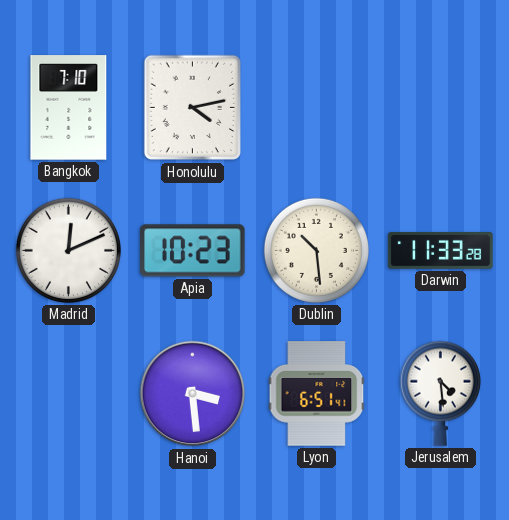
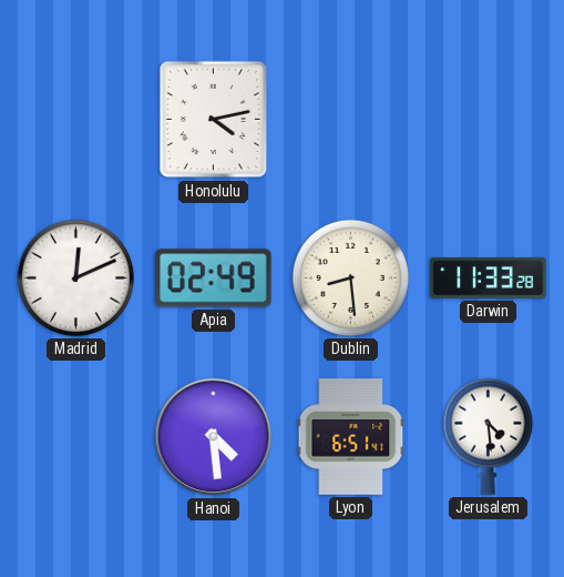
Bangkok: 7:10 -> none
Apia: 10:23 -> 02:49
Dublin: 10:29 -> 8:29
Hanoi: 3:29 -> 4:29
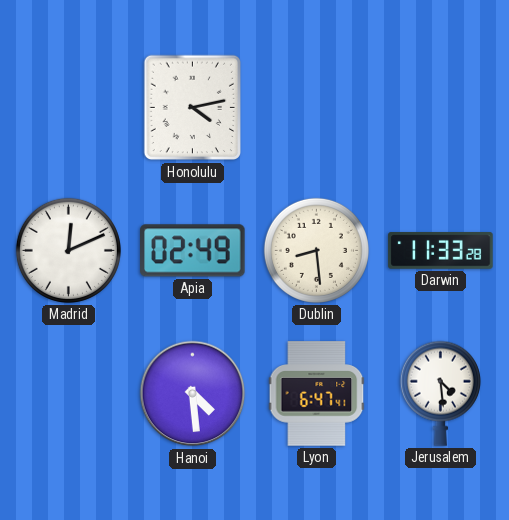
Lyon: 6:51 -> 6:47
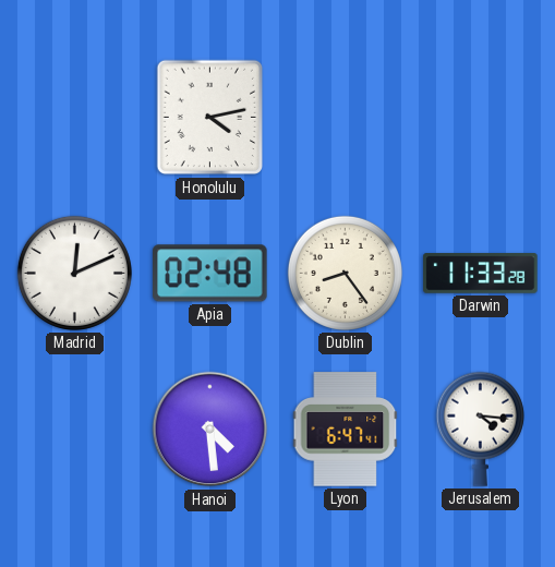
Apia: 02:49 -> 02:48
Dublin: 8:29 -> 8:24
Jerusalem: 4:29 -> 4:16
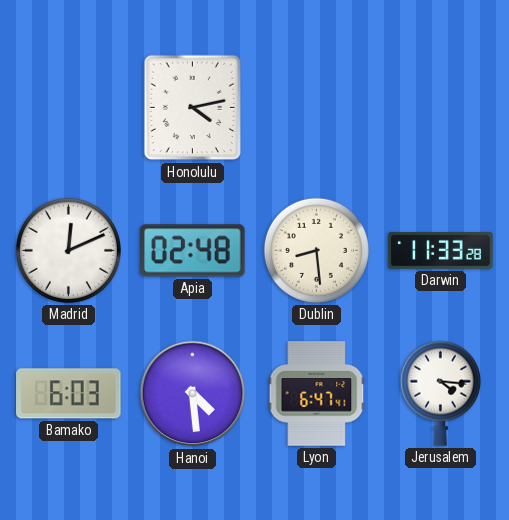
Dublin: 8:24 -> 8:29
Bamako: none -> 6:03
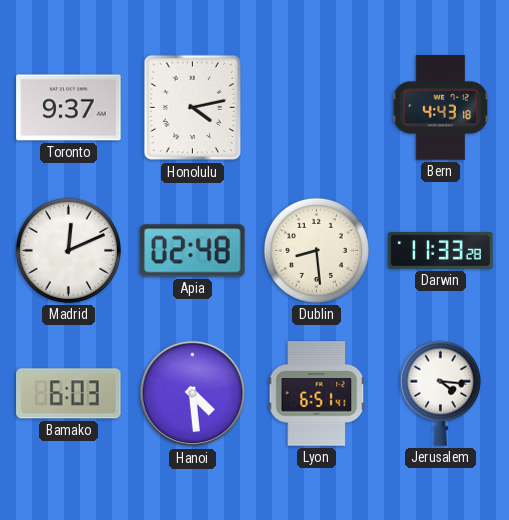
Toronto: none -> 9:37
Bern: none -> 4:43
Lyon: 6:47 -> 6:51
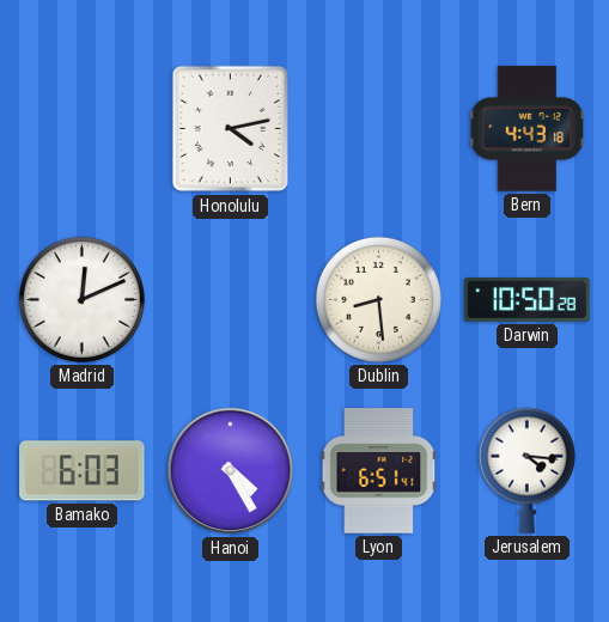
Toronto: 9:37 -> none
Apia: 02:48 -> none
Darwin: 11:33 -> 10:50
Hanoi: 4:29 -> 4:25
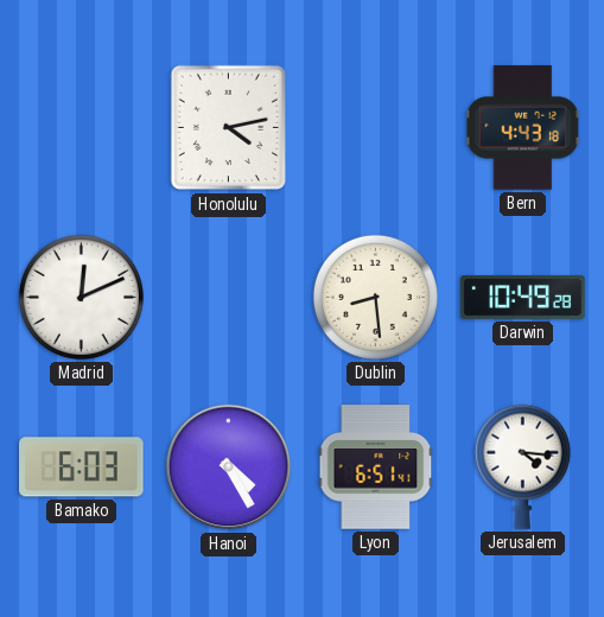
Darwin: 10:50 -> 10:49
